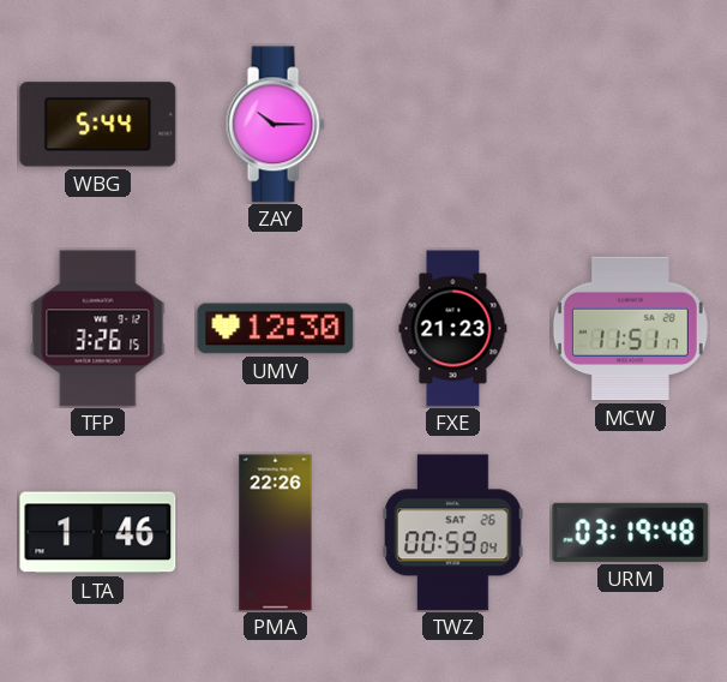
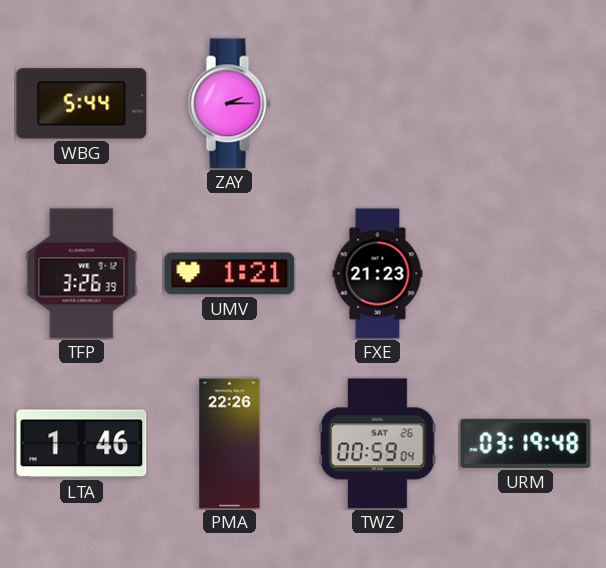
ZAY: 10:15 -> 2:15
TFP: 3:26:15 -> 3:26:39
UMV: 12:30 -> 1:21
MCW: 11:51 -> none
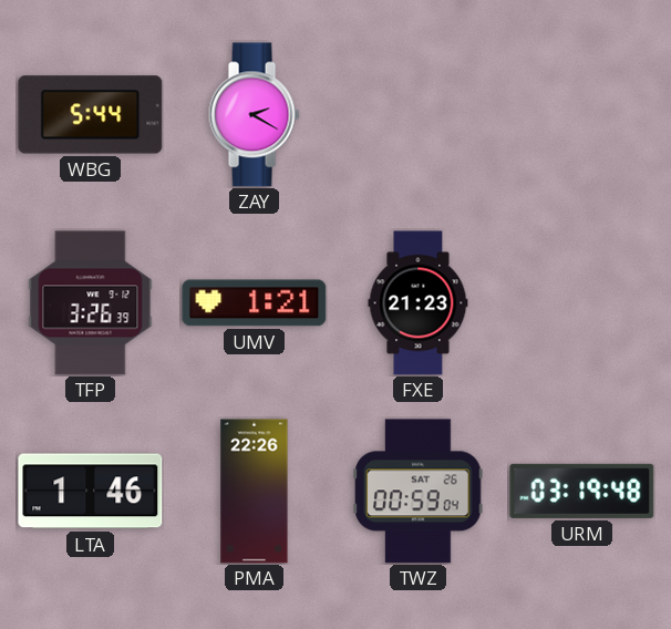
ZAY: 2:15 -> 2:20
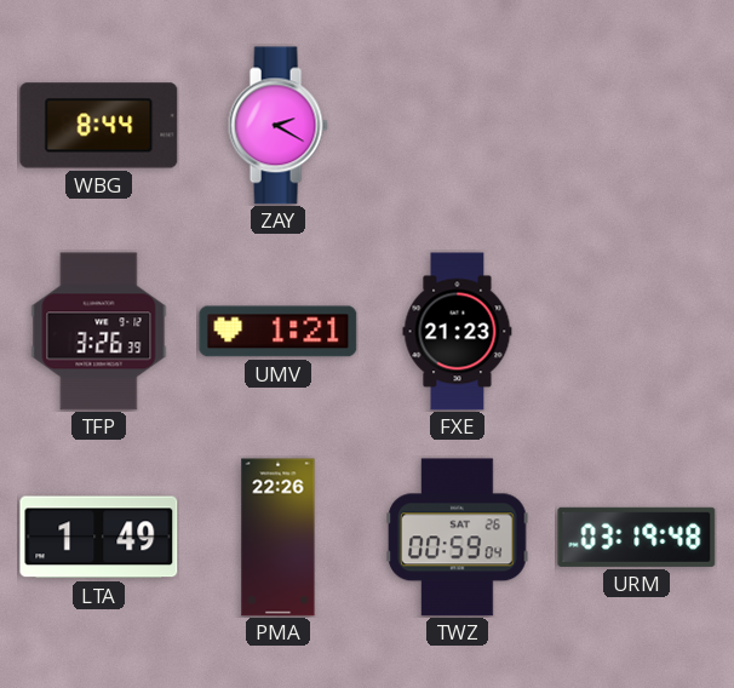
WBG: 5:44 -> 8:44
LTA: 1:46 -> 1:49
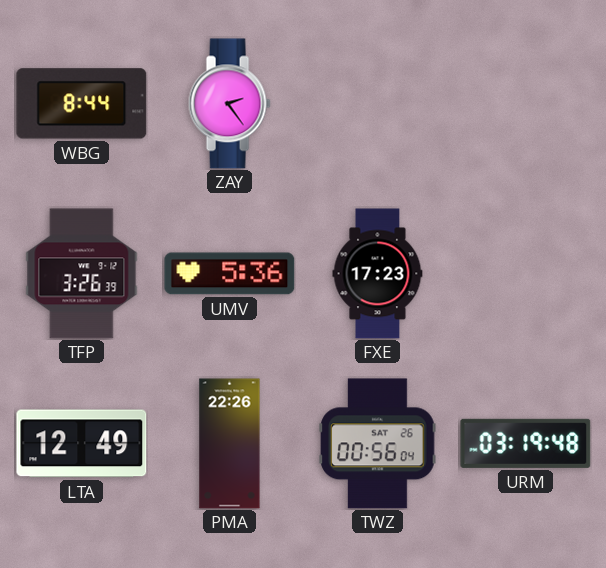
ZAY: 2:20 -> 2:24
UMV: 1:21 -> 5:36
FXE: 21:23 -> 17:23
LTA: 1:49 -> 12:49
TWZ: 00:59 -> 00:56
